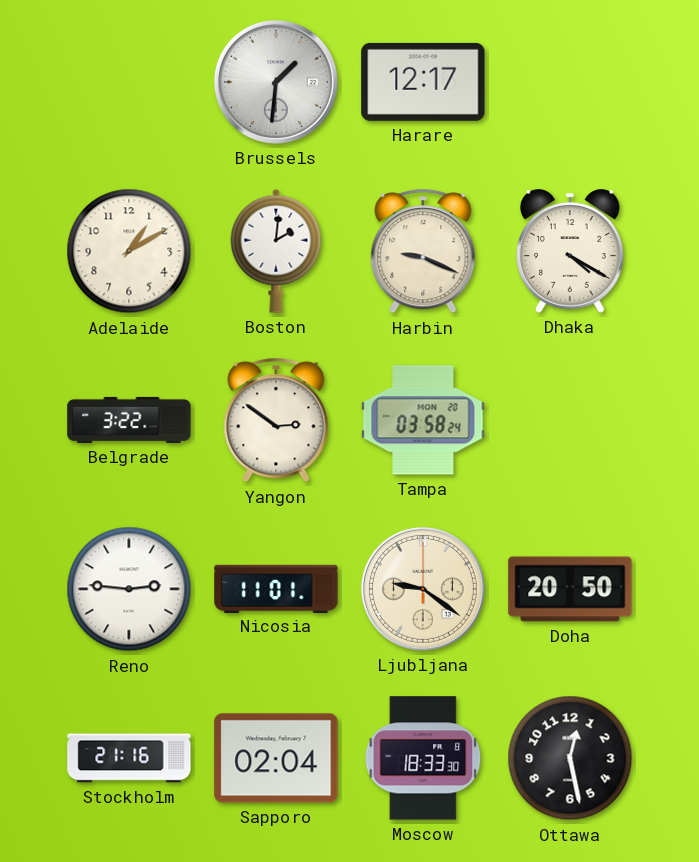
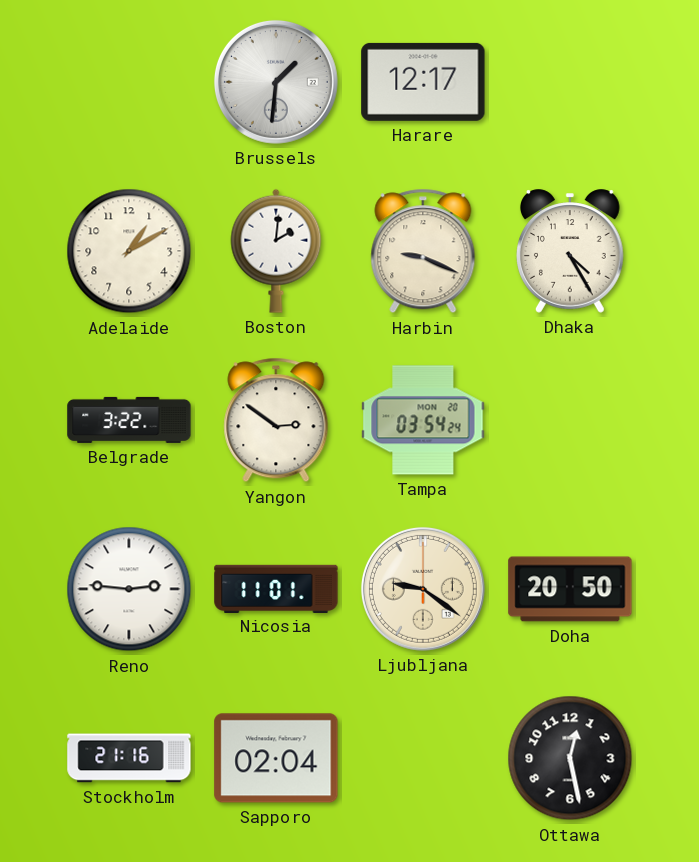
Dhaka: 4:20 -> 4:25
Tampa: 03:58 -> 03:54
Moscow: 18:33 -> none
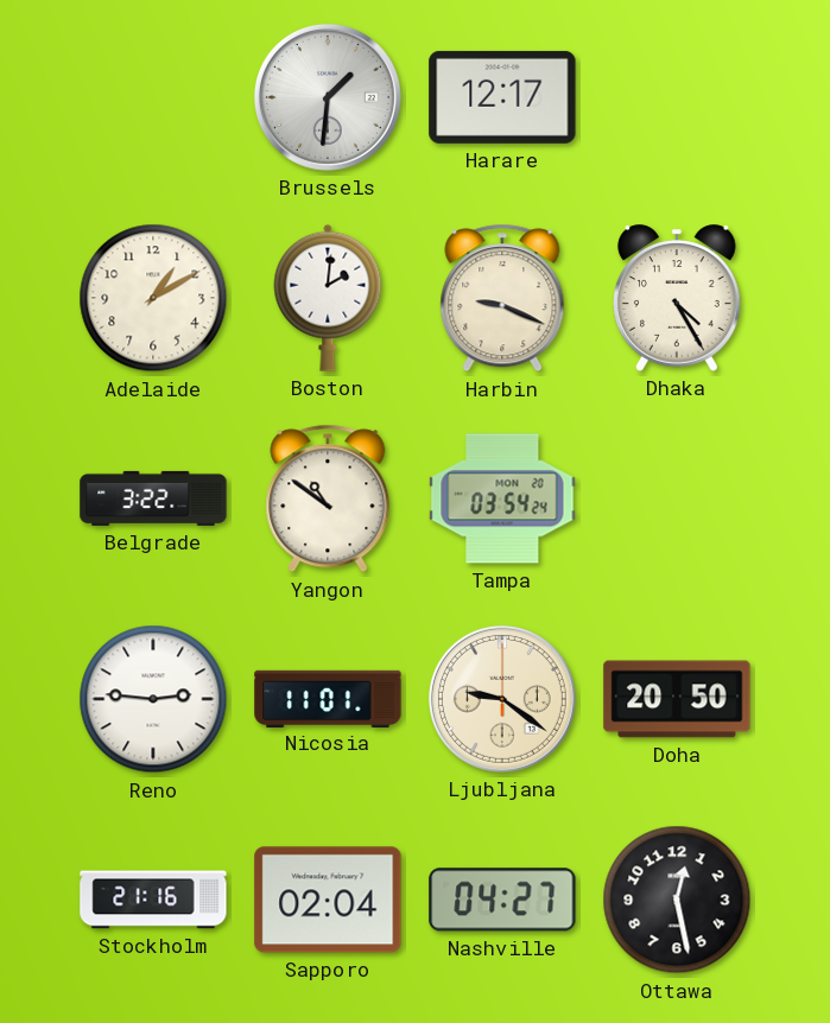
Yangon: 2:51 -> 10:51
Nashville: none -> 04:27
